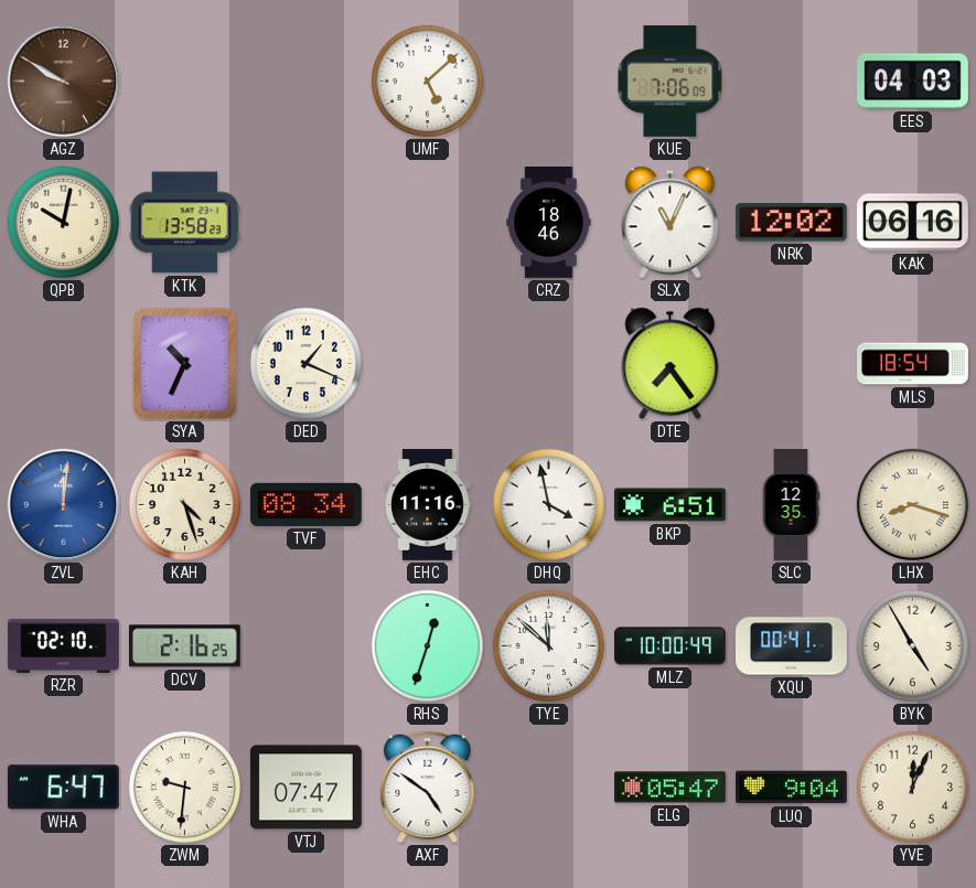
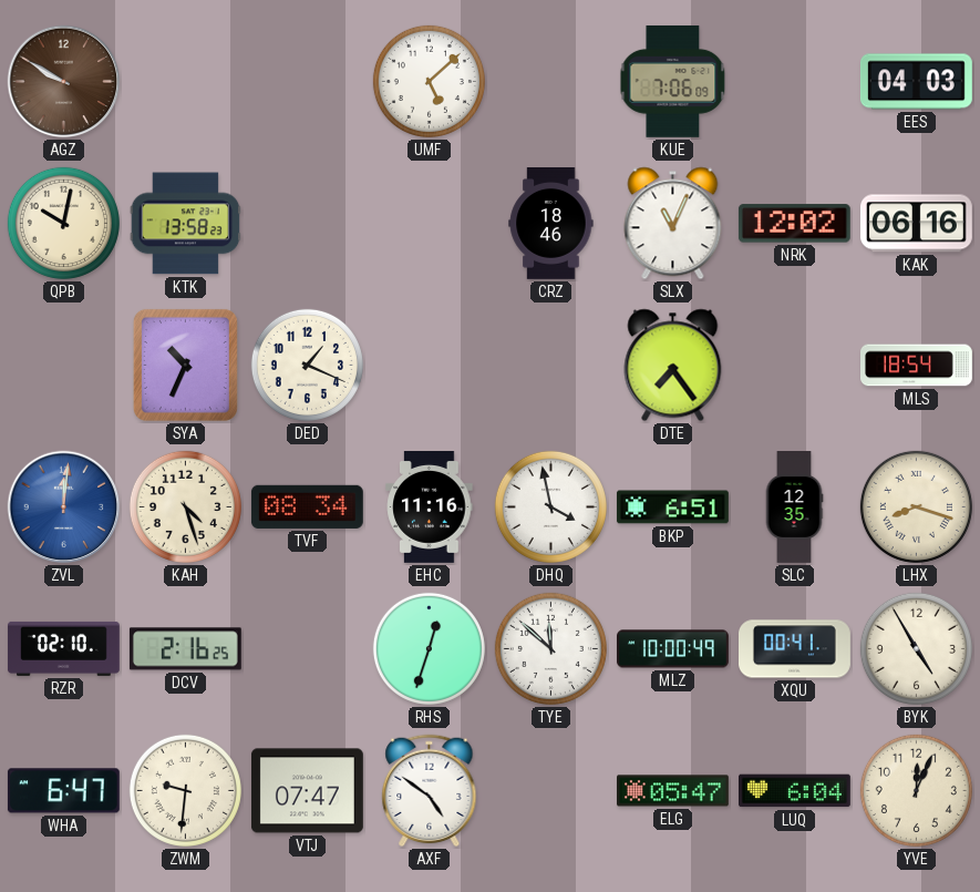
LUQ: 9:04 -> 6:04
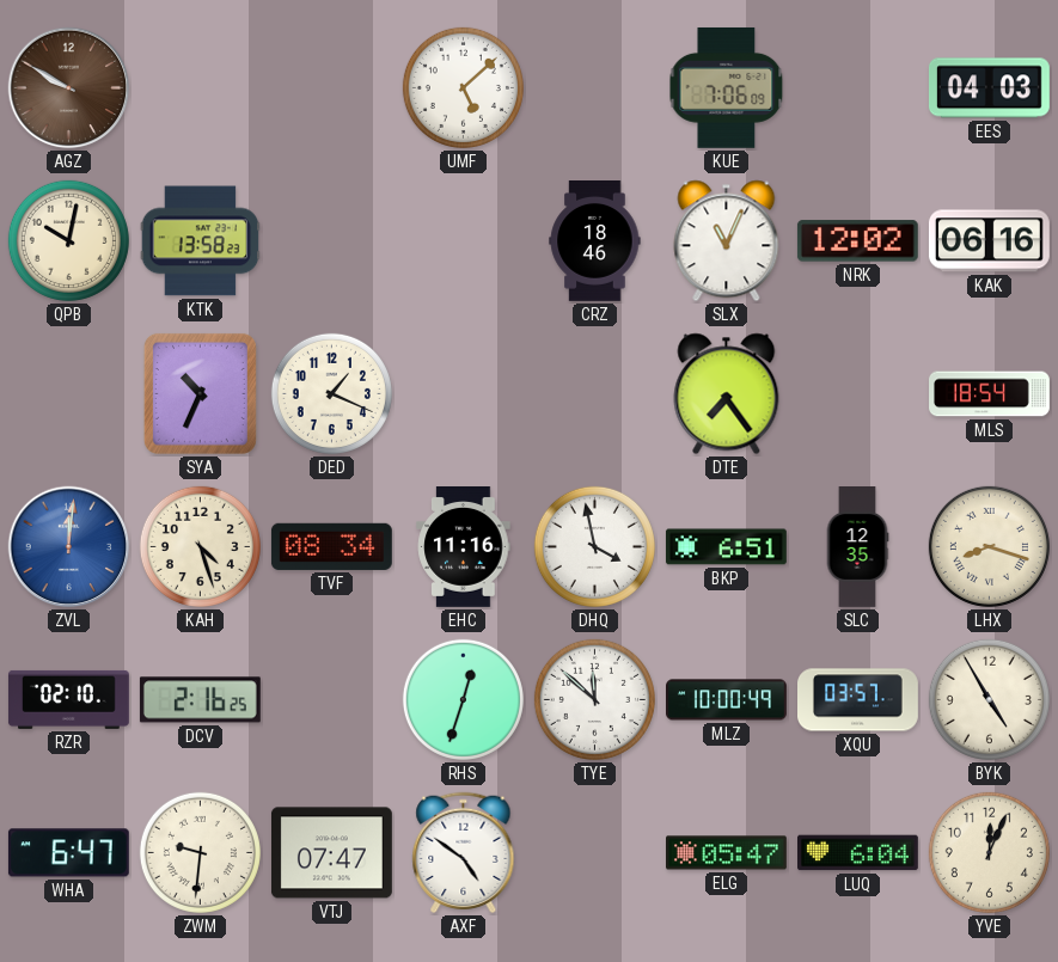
XQU: 00:41 -> 03:57
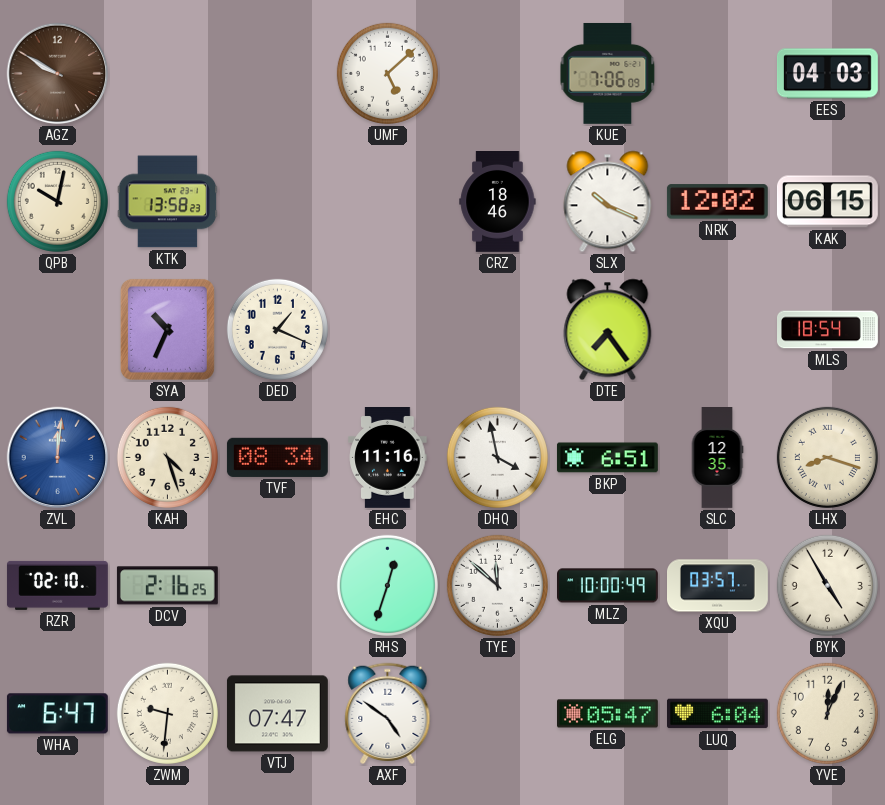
SLX: 11:04 -> 10:19
KAK: 06:16 -> 06:15
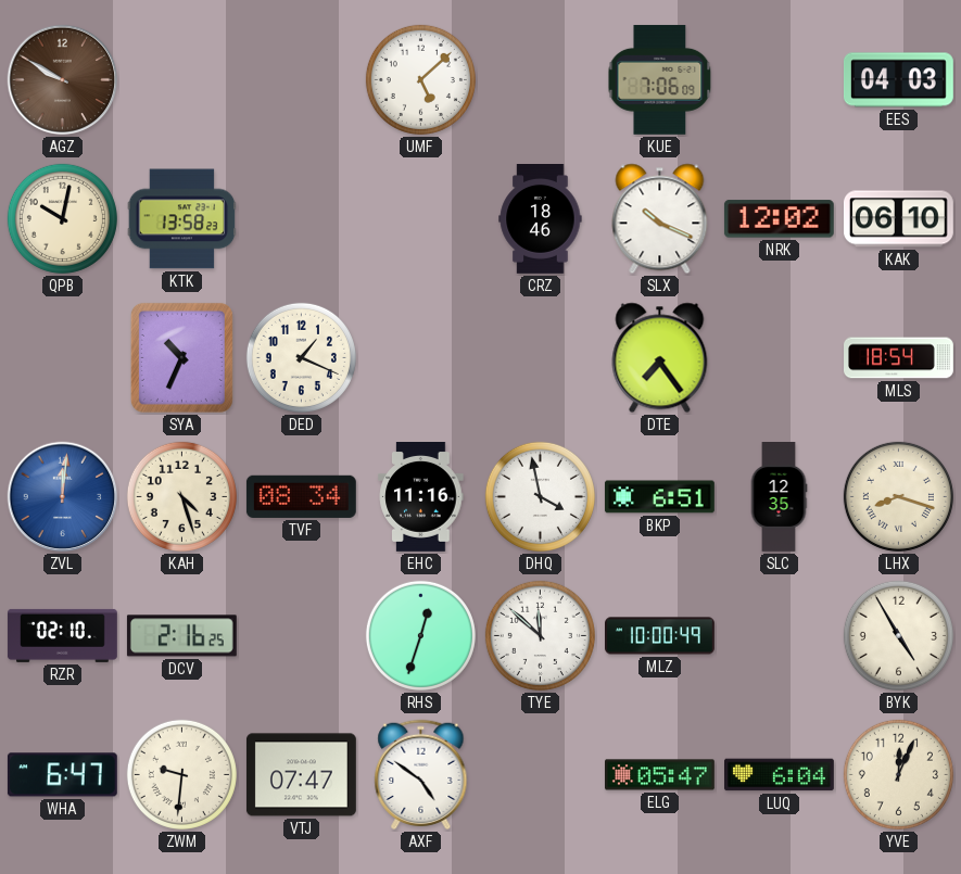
KAK: 06:15 -> 06:10
XQU: 03:57 -> none
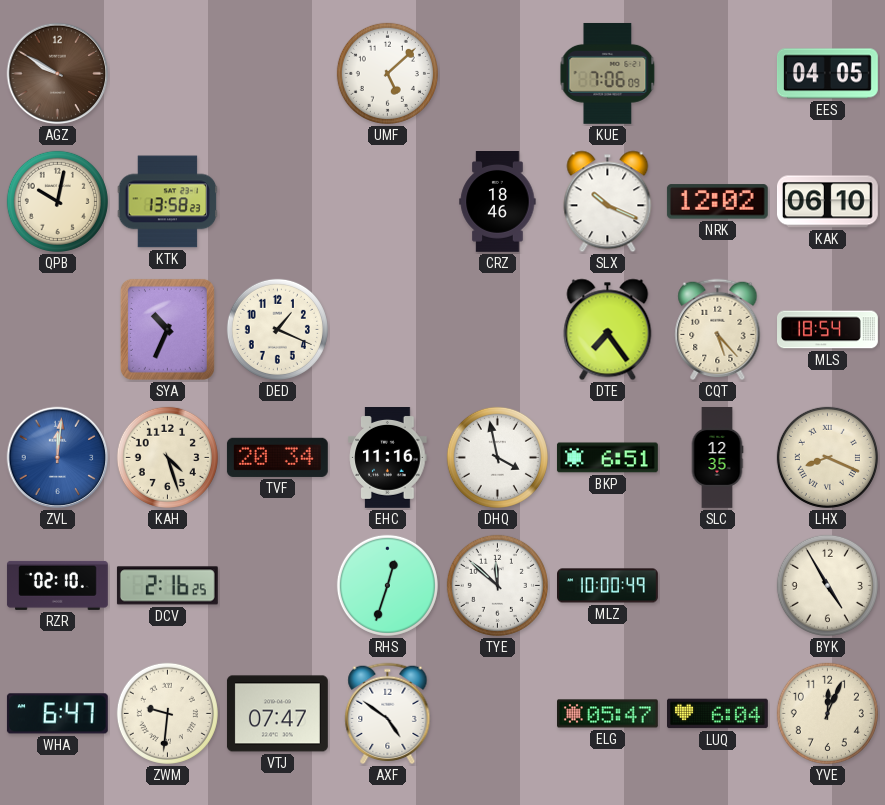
EES: 04:03 -> 04:05
CQT: none -> 5:23
TVF: 08:34 -> 20:34
LHX: 8:18 -> 8:19
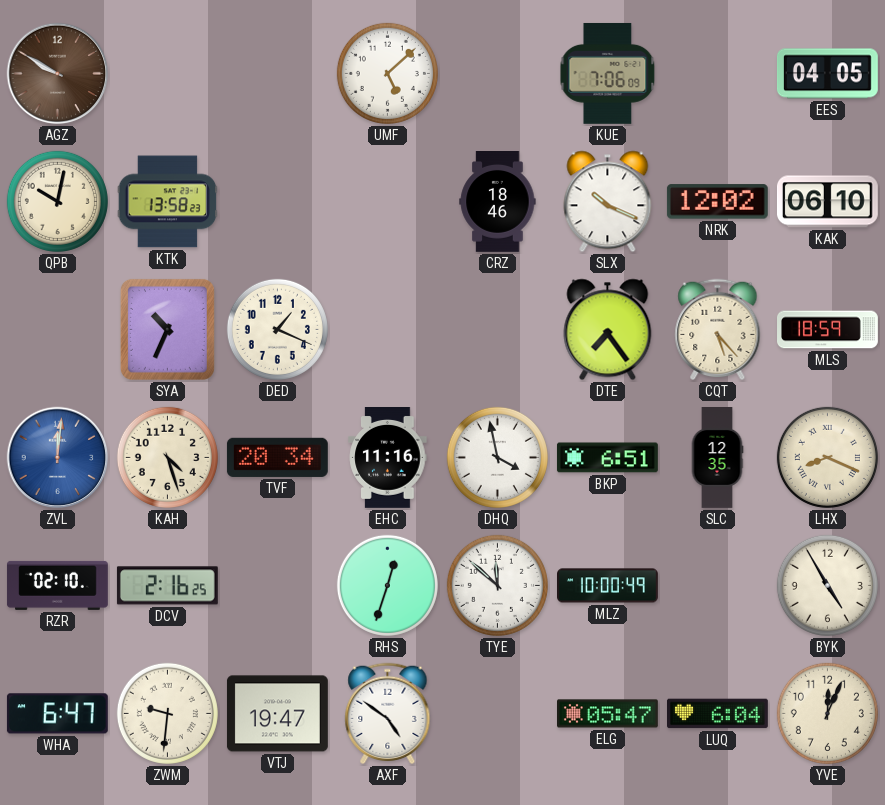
MLS: 18:54 -> 18:59
VTJ: 07:47 -> 19:47
